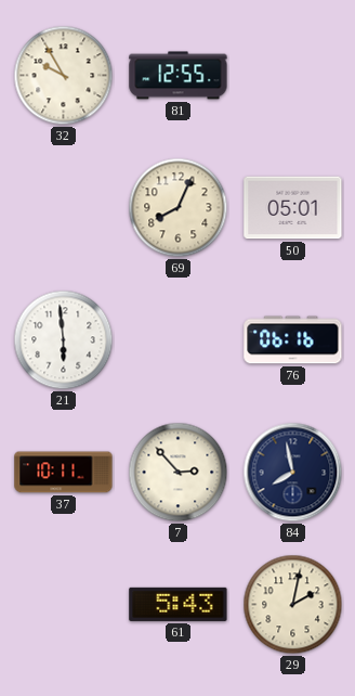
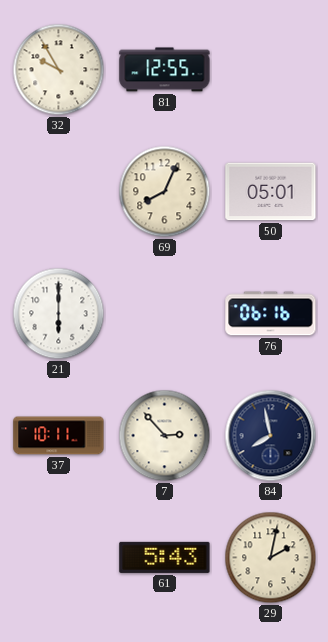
21: 5:59 -> 6:00
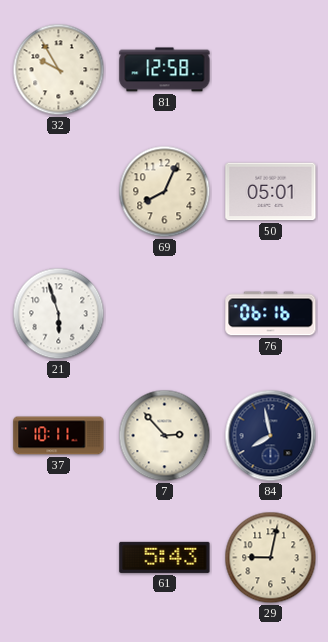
81: 12:55 -> 12:58
21: 6:00 -> 5:57
29: 2:02 -> 9:02
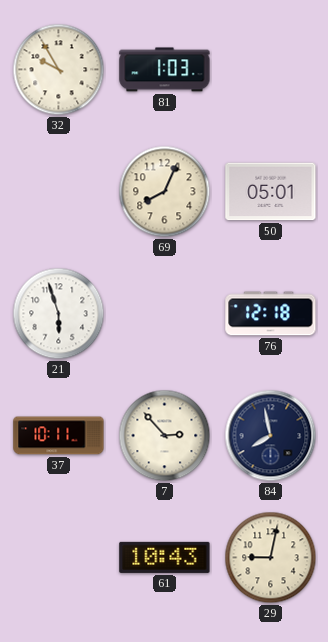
81: 12:58 -> 1:03
76: 06:16 -> 12:18
61: 5:43 -> 10:43
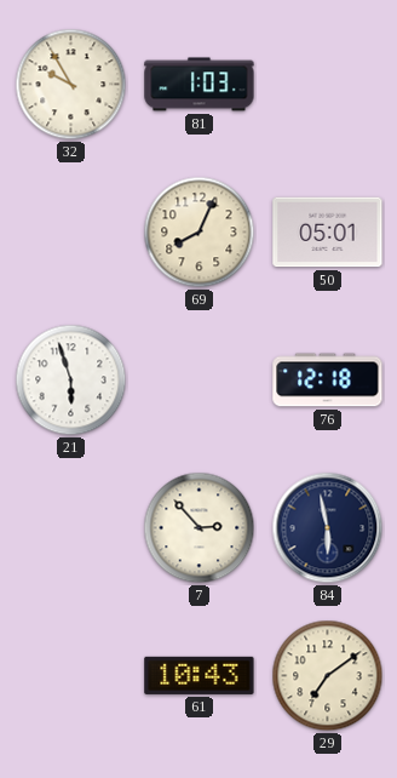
37: 10:11 -> none
84: 7:58 -> 5:58
29: 9:02 -> 7:09
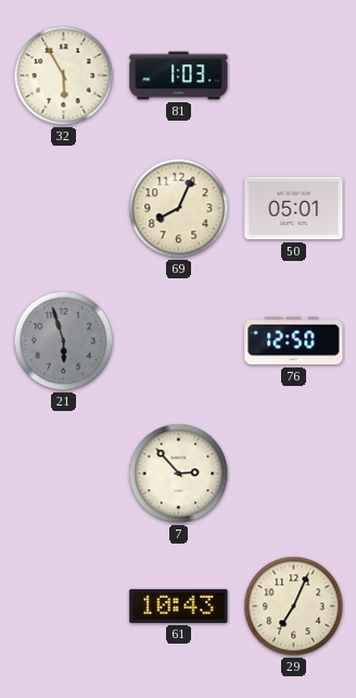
32: 9:55 -> 5:55
21 dial: white -> grey
76: 12:18 -> 12:50
84: 5:58 -> none
29: 7:09 -> 7:04
